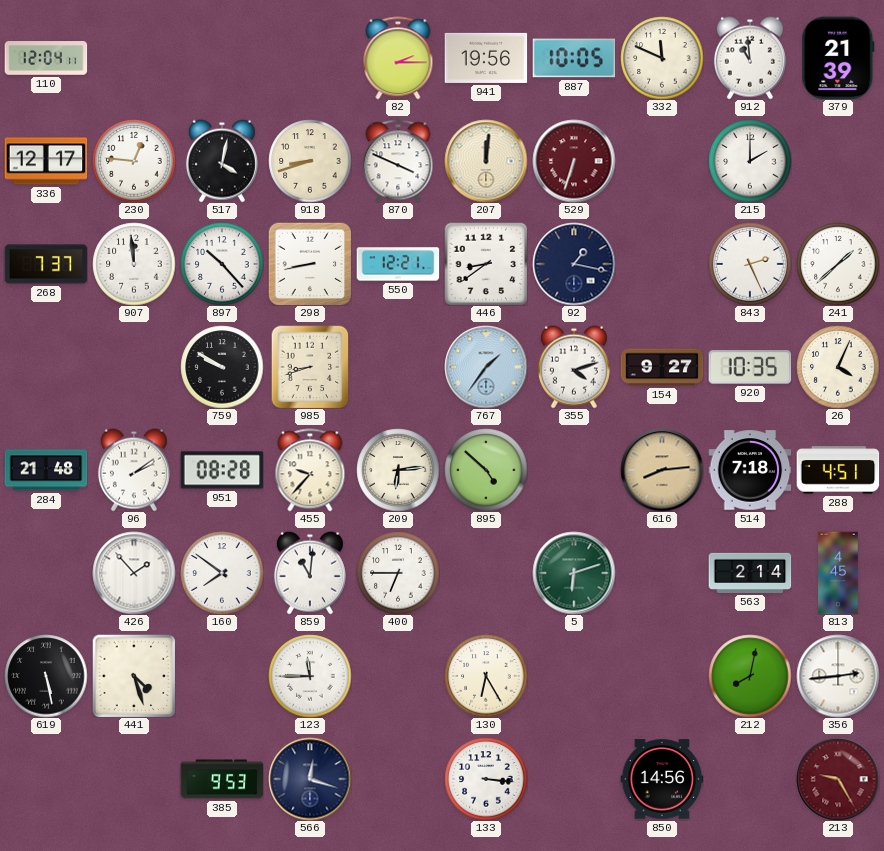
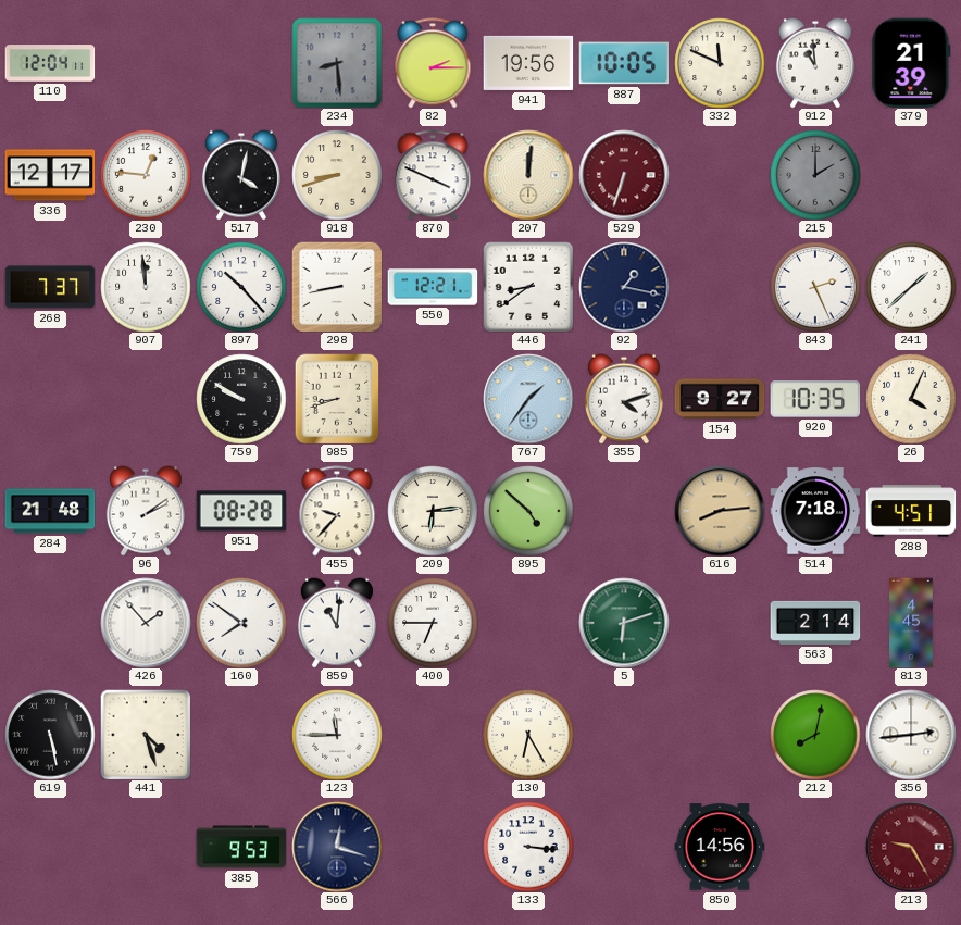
234: none -> 8:29
215 dial: white -> grey
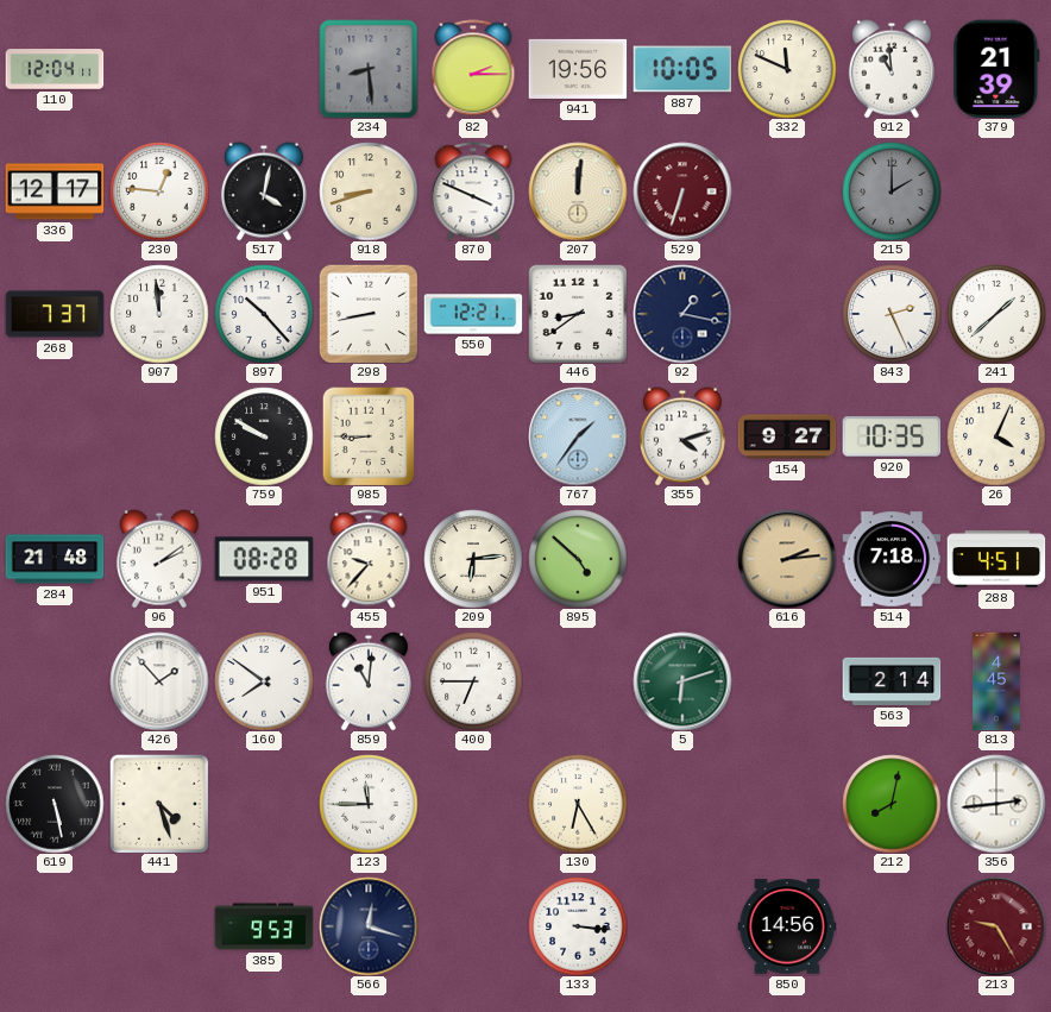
985: 8:42 -> 8:45
616: 8:14 -> 2:14
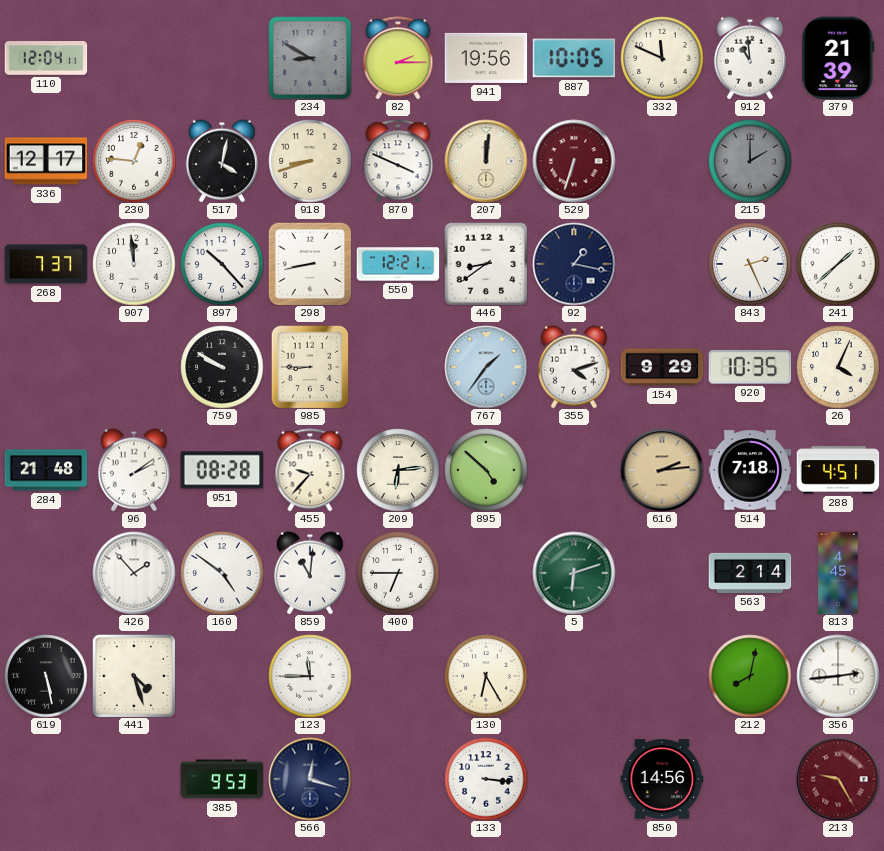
234: 8:29 -> 8:50
154: 9:27 -> 9:29
160: 7:51 -> 4:51
